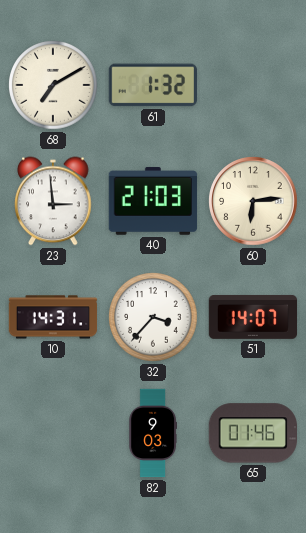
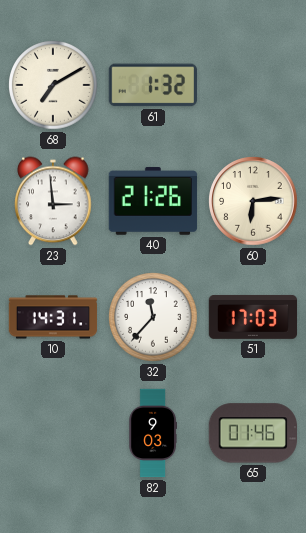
40: 21:03 -> 21:26
32: 3:37 -> 11:37
51: 14:07 -> 17:03
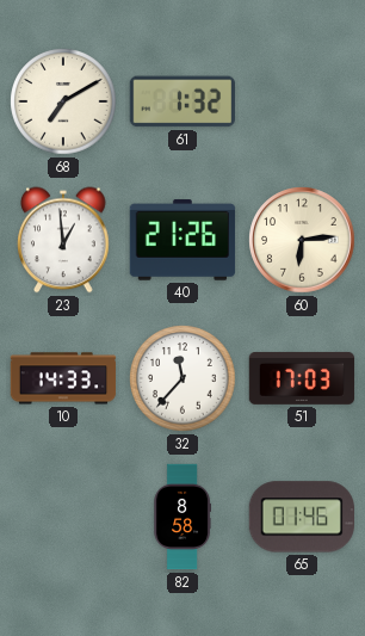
23: 2:59 -> 12:59
10: 14:31 -> 14:33
82: 9:03 -> 8:58
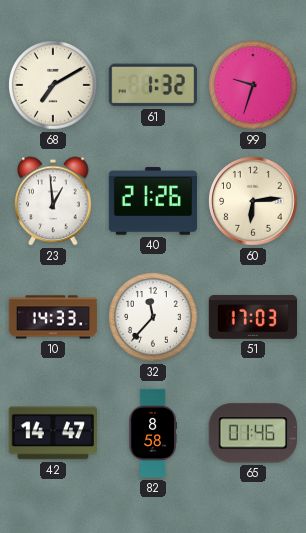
99: none -> 9:33
42: none -> 14:47
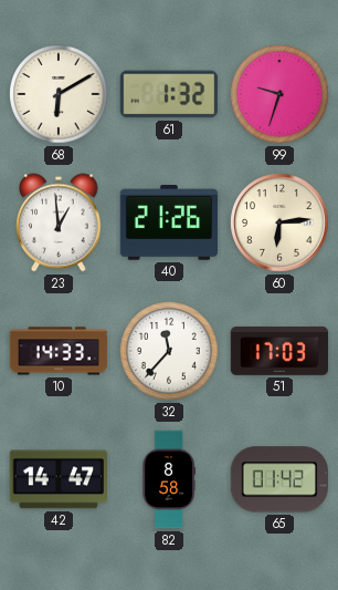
68: 7:10 -> 6:10
65: 01:46 -> 01:42
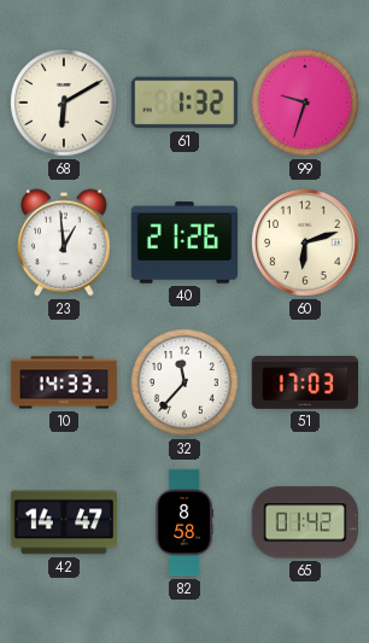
60: 6:14 -> 6:12
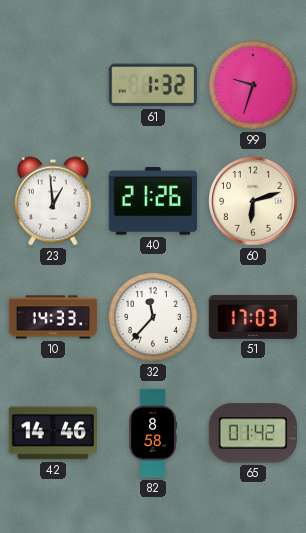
68: 6:10 -> none
42: 14:47 -> 14:46
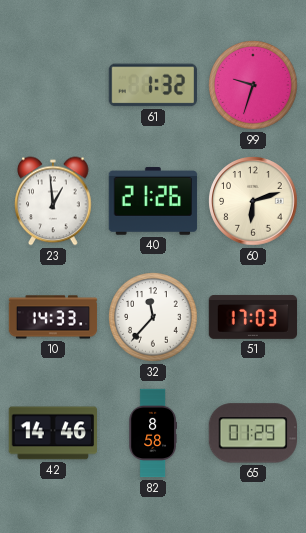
65: 01:42 -> 01:29
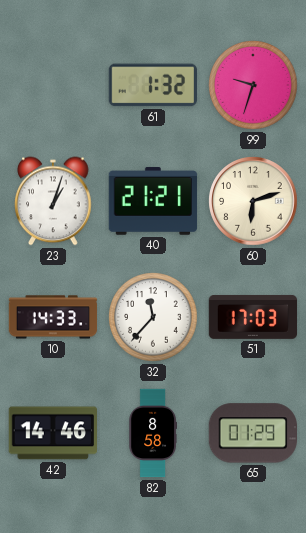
23: 12:59 -> 1:03
40: 21:26 -> 21:21
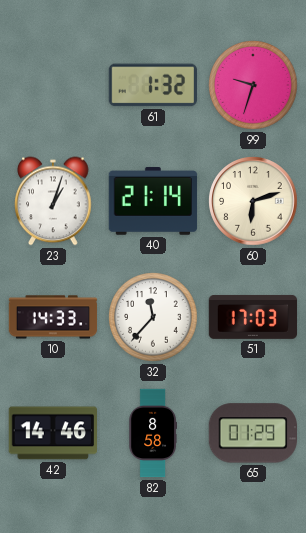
40: 21:21 -> 21:14
